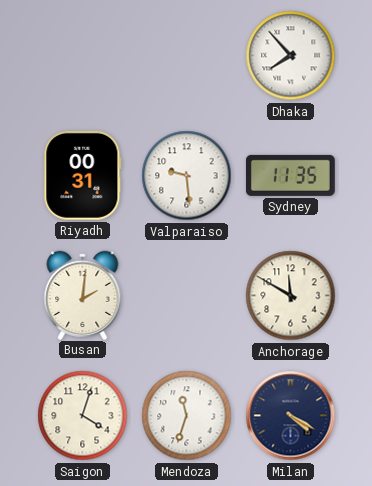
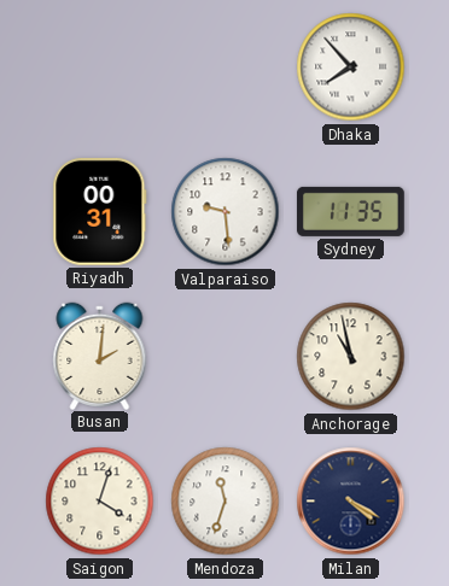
Anchorage: 11:50 -> 10:58
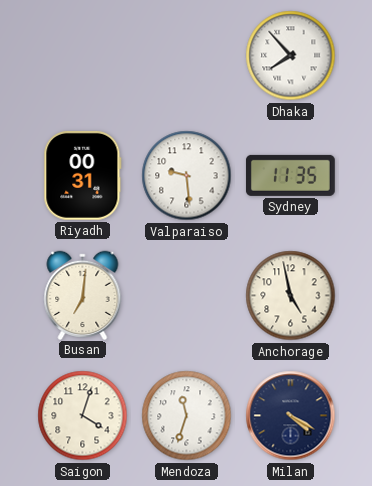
Busan: 2:01 -> 7:01
Anchorage: 10:58 -> 4:58
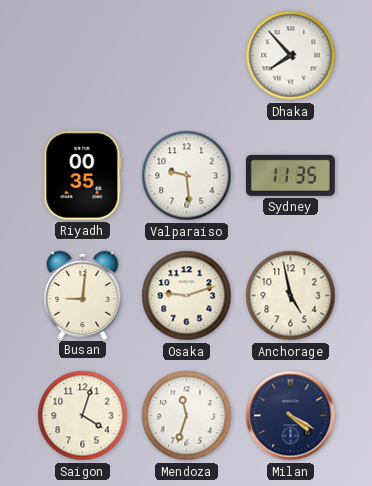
Riyadh: 00:31 -> 00:35
Busan: 7:01 -> 9:01
Osaka: none -> 9:12
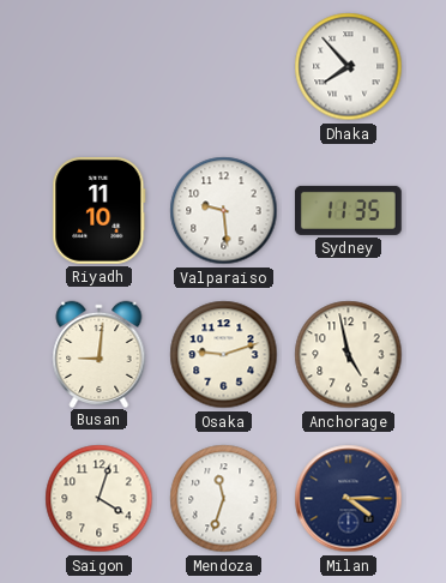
Riyadh: 00:35 -> 11:10
Milan: 4:20 -> 4:15
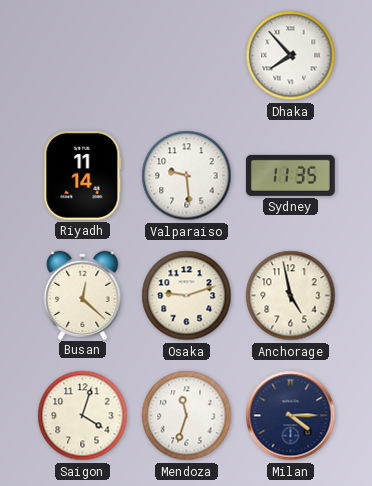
Riyadh: 11:10 -> 11:14
Busan: 9:01 -> 12:22
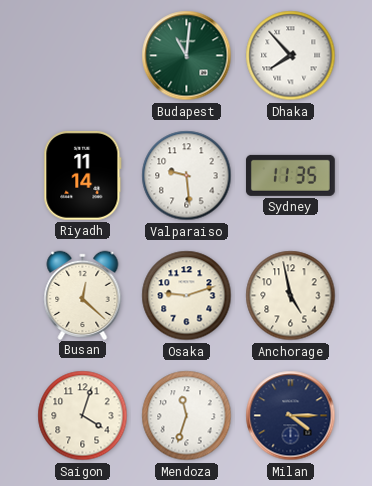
Budapest: none -> 11:01
